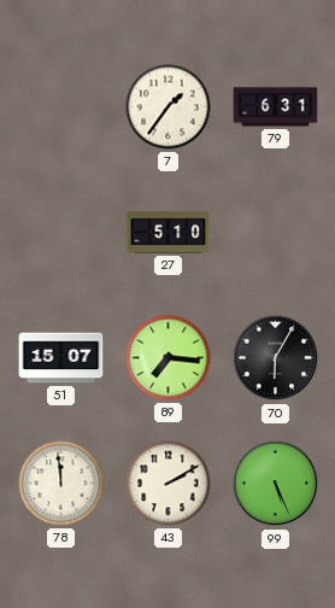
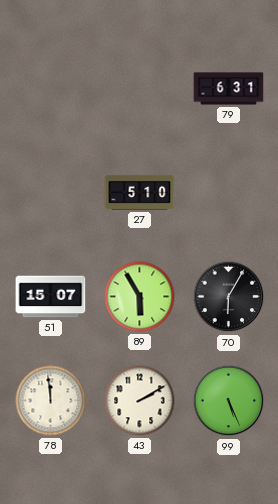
7: 1:36 -> none
89: 7:16 -> 5:55
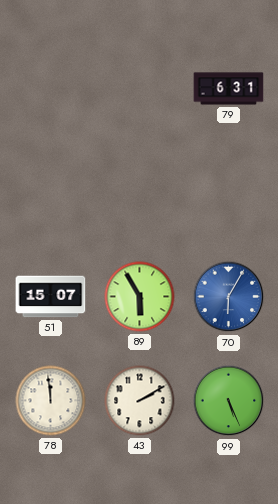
27: 5:10 -> none
70 dial: black -> blue
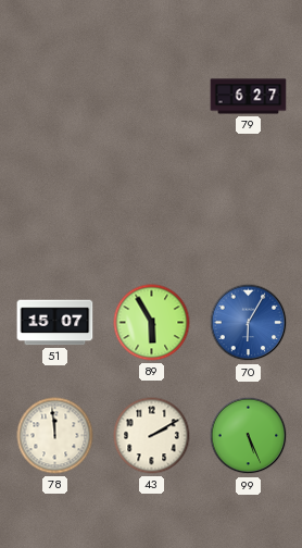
79: 6:31 -> 6:27
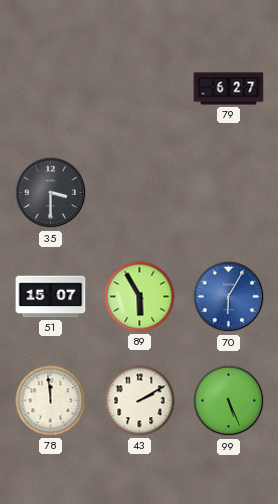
35: none -> 3:30
